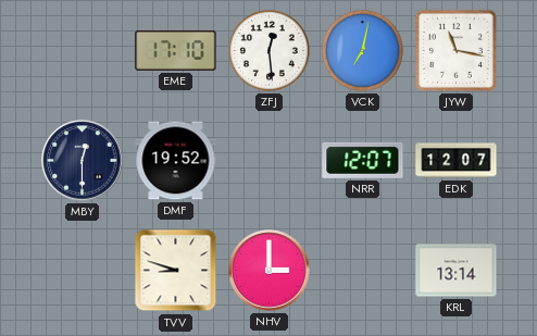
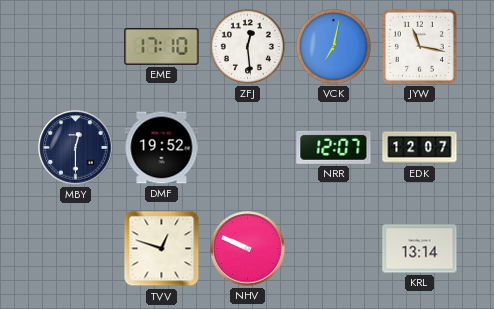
TVV: 8:48 -> 12:48
NHV: 3:00 -> 9:49
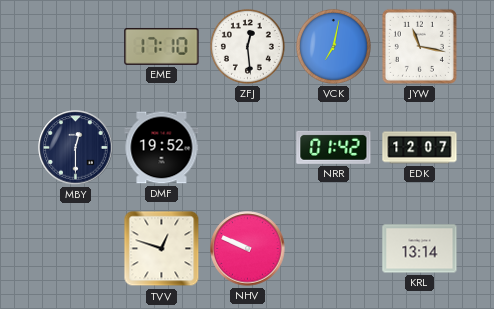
NRR: 12:07 -> 01:42
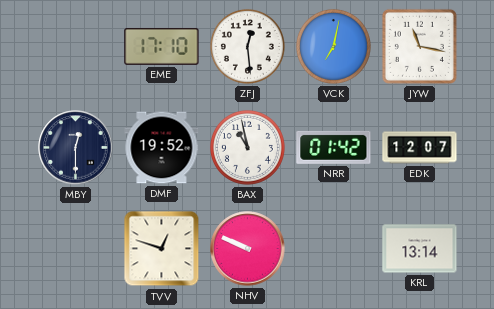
BAX: none -> 10:58
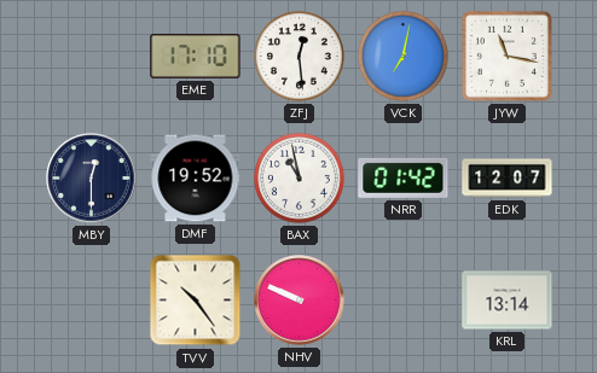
TVV: 12:48 -> 10:24
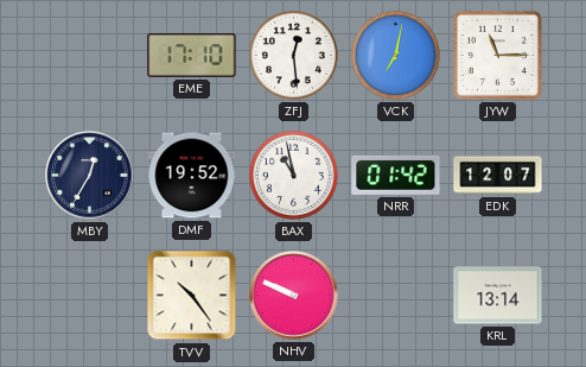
JYW: 11:17 -> 11:15
MBY: 12:30 -> 12:35
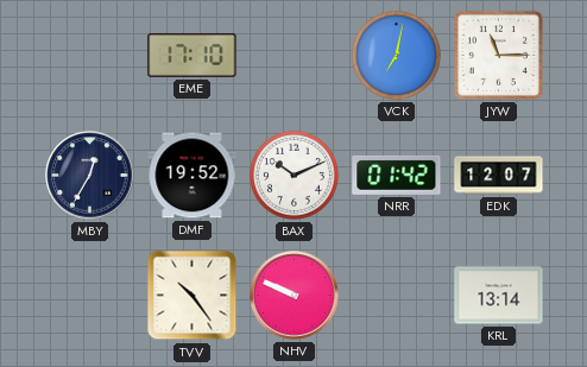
ZFJ: 12:29 -> none
BAX: 10:58 -> 10:11
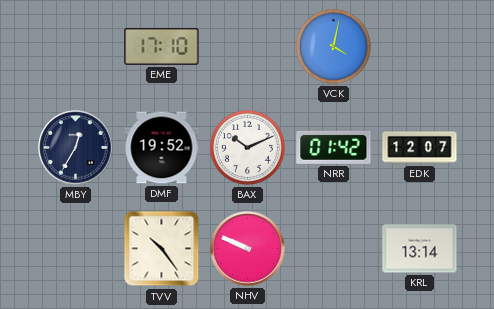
VCK: 7:02 -> 4:02
JYW: 11:15 -> none
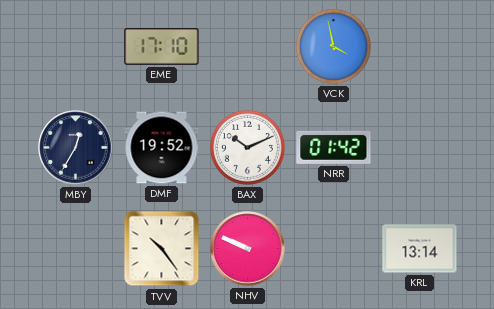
VCK: 4:02 -> 3:58
EDK: 12:07 -> none
